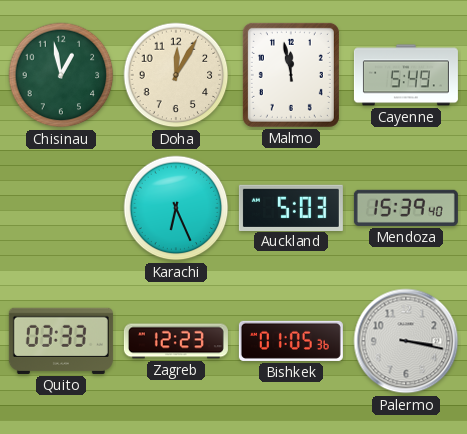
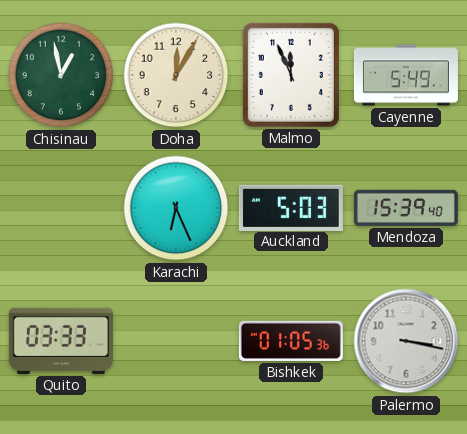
Malmo: 11:58 -> 11:56
Zagreb: 12:23 -> none
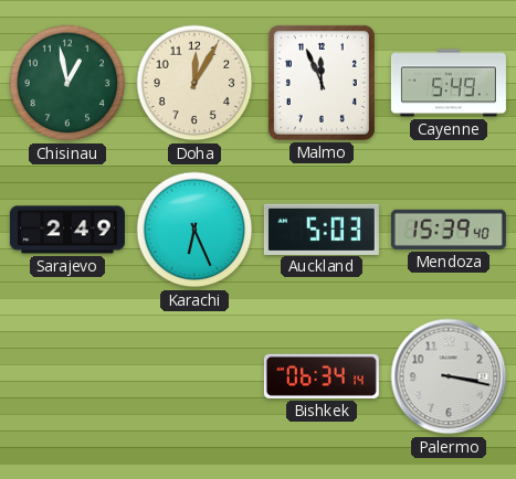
Sarajevo: none -> 2:49
Quito: 03:33 -> none
Bishkek: 01:05 -> 06:34
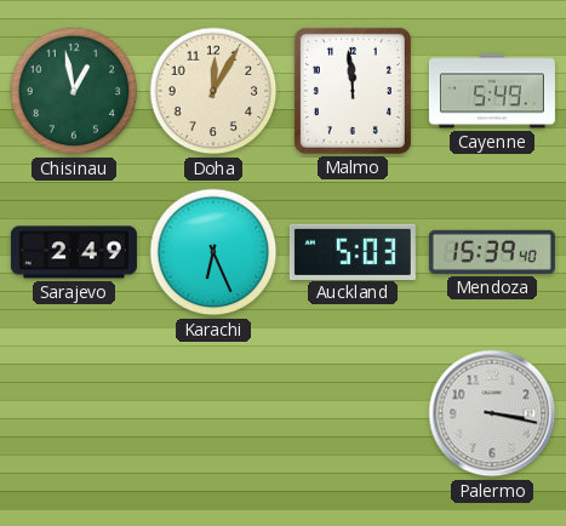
Malmo: 11:56 -> 11:59
Bishkek: 06:34 -> none
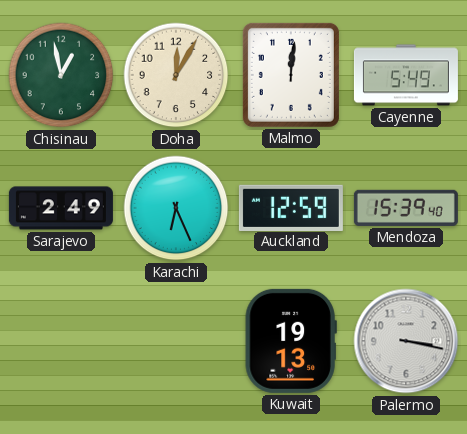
Malmo: 11:59 -> 12:01
Auckland: 5:03 -> 12:59
Kuwait: none -> 19:13
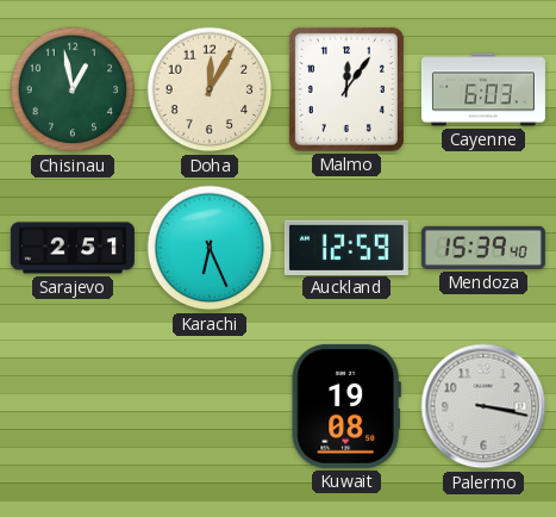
Malmo: 12:01 -> 12:06
Cayenne: 5:49 -> 6:03
Sarajevo: 2:49 -> 2:51
Kuwait: 19:13 -> 19:08
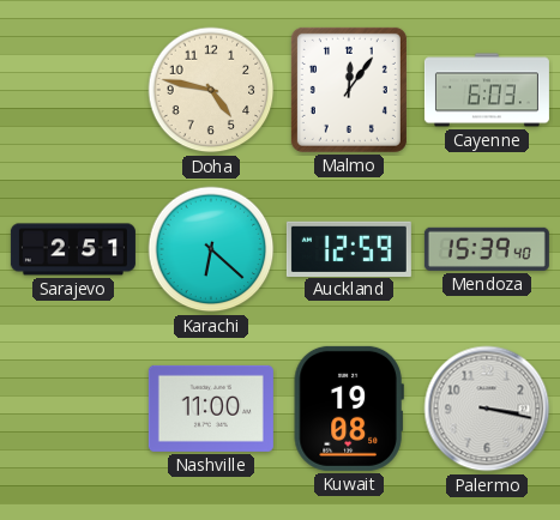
Chisinau: 12:58 -> none
Doha: 12:05 -> 4:47
Karachi: 6:26 -> 6:22
Nashville: none -> 11:00
